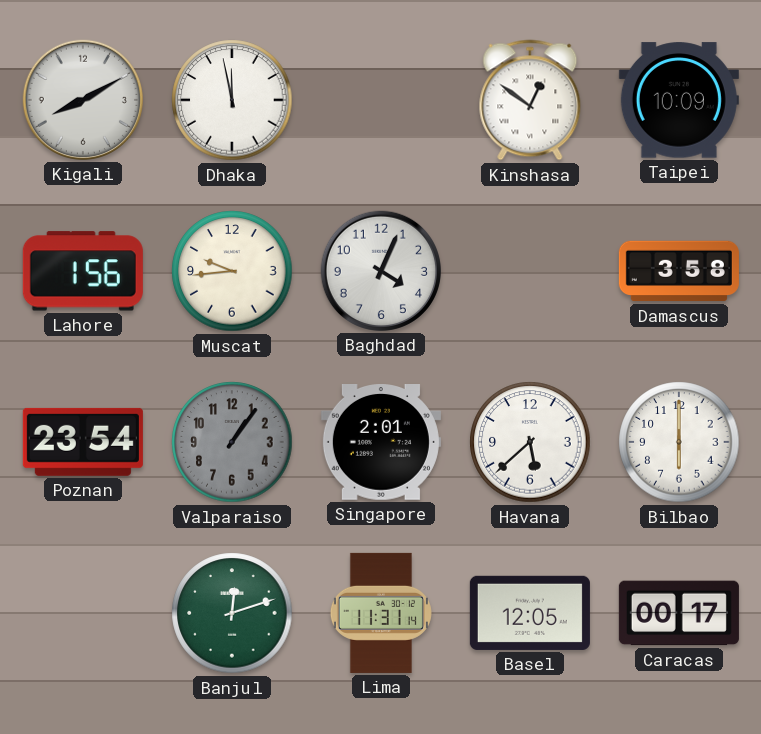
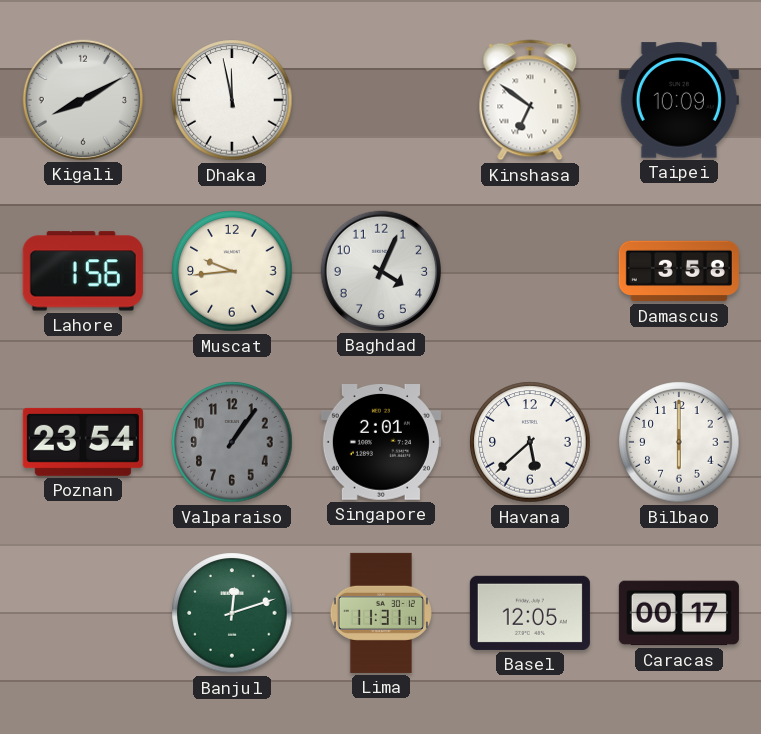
Kinshasa: 12:51 -> 6:51
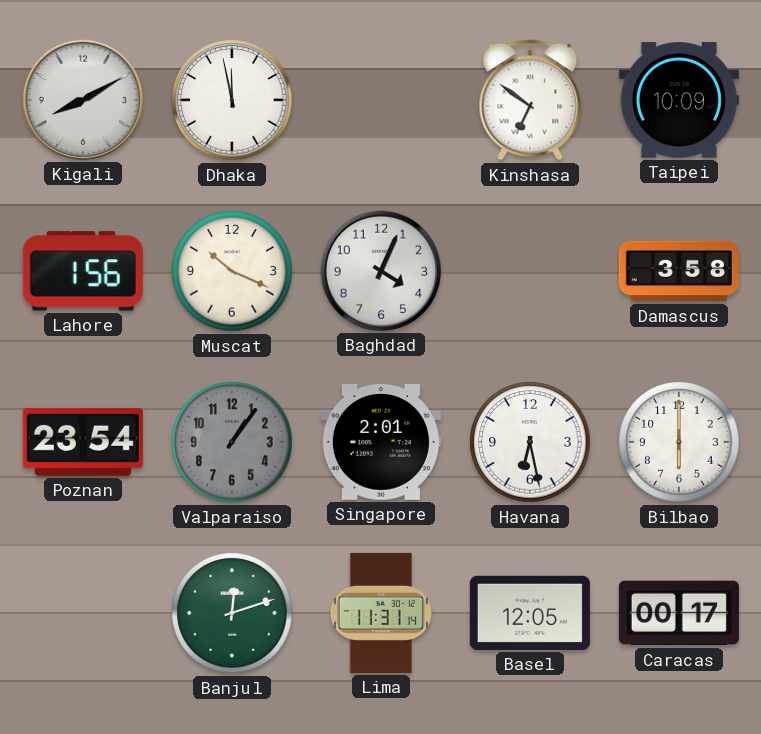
Muscat: 9:44 -> 10:19
Havana: 5:38 -> 6:28
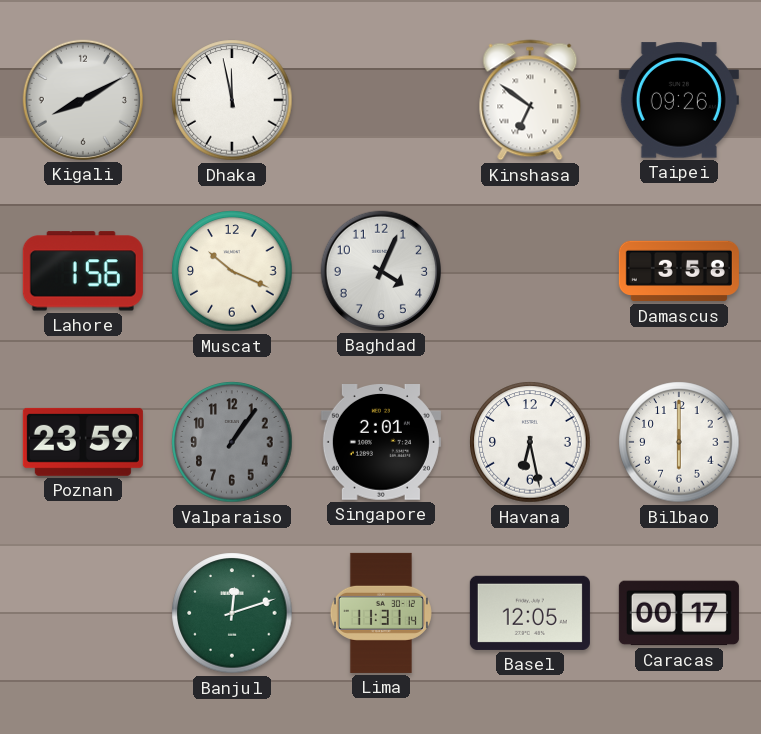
Taipei: 10:09 -> 09:26
Poznan: 23:54 -> 23:59
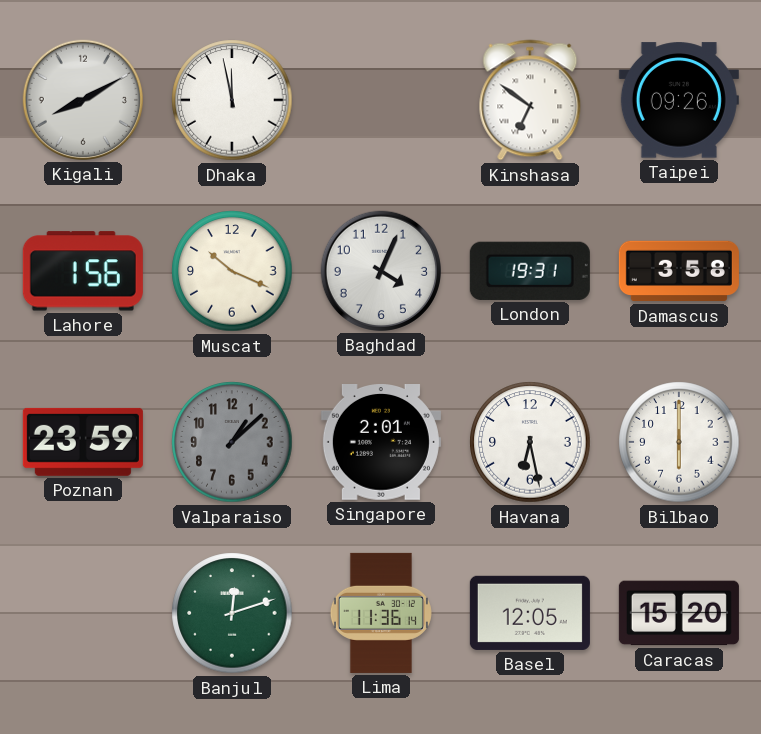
London: none -> 19:31
Valparaiso: 1:06 -> 1:08
Lima: 11:31 -> 11:36
Caracas: 00:17 -> 15:20
